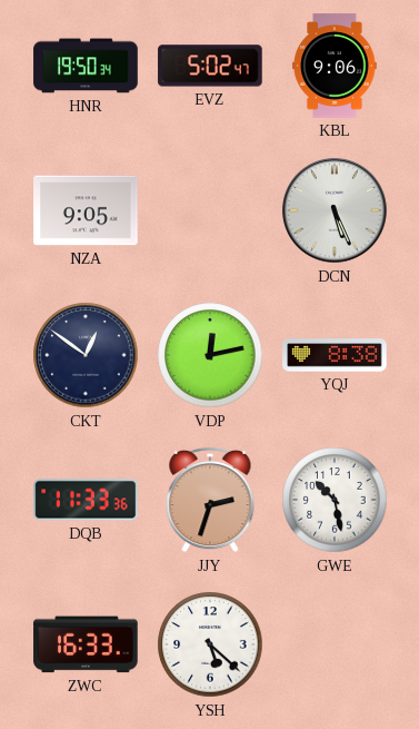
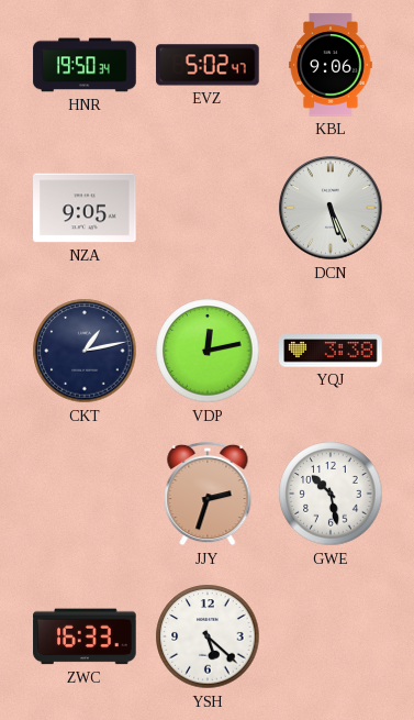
CKT: 12:51 -> 1:13
YQJ: 8:38 -> 3:38
DQB: 11:33 -> none
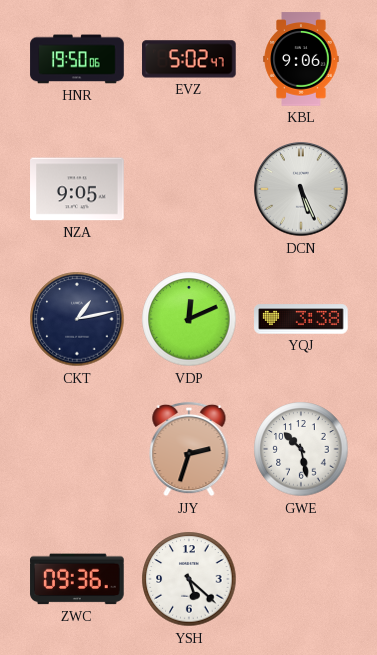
HNR: 19:50:34 -> 19:50:06
VDP: 12:13 -> 12:11
ZWC: 16:33 -> 09:36
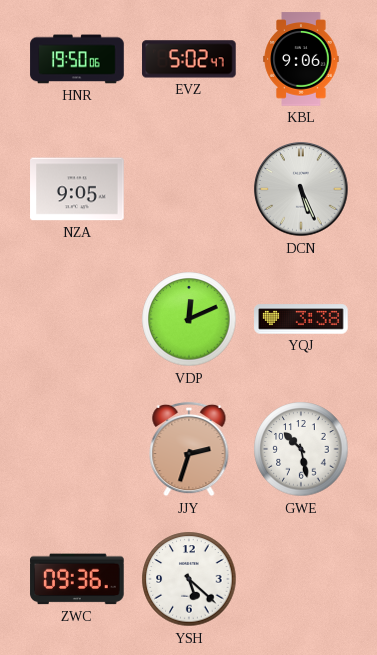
CKT: 1:13 -> none
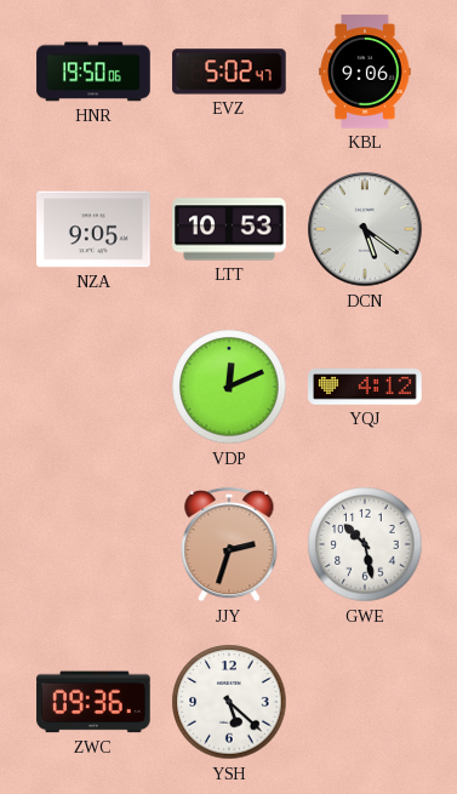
LTT: none -> 10:53
DCN: 5:26 -> 5:21
YQJ: 3:38 -> 4:12
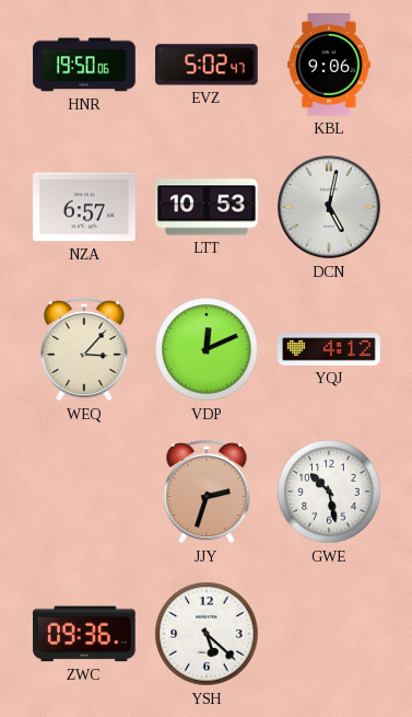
NZA: 9:05 -> 6:57
DCN: 5:21 -> 5:02
WEQ: none -> 3:07
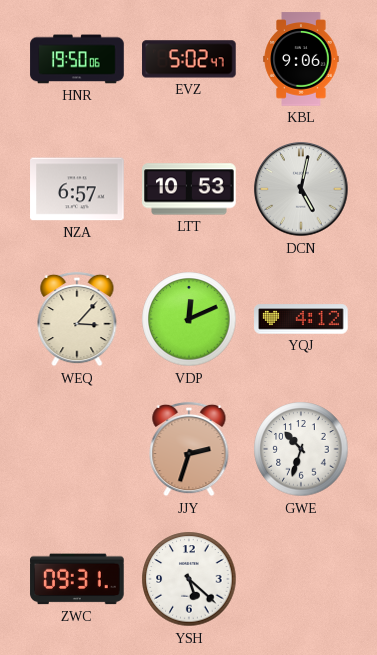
GWE: 10:28 -> 10:33
ZWC: 09:36 -> 09:31
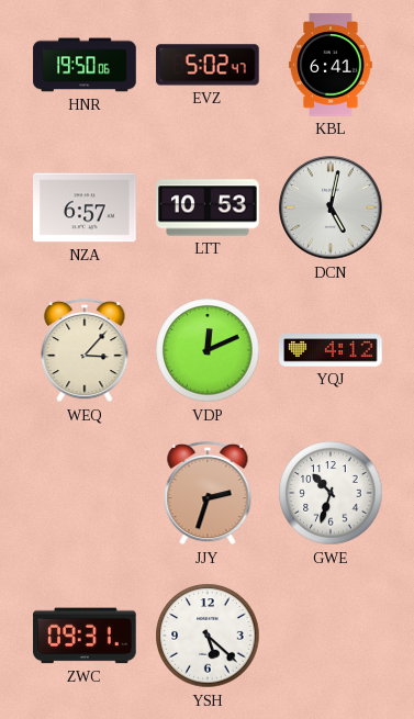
KBL: 9:06 -> 6:41
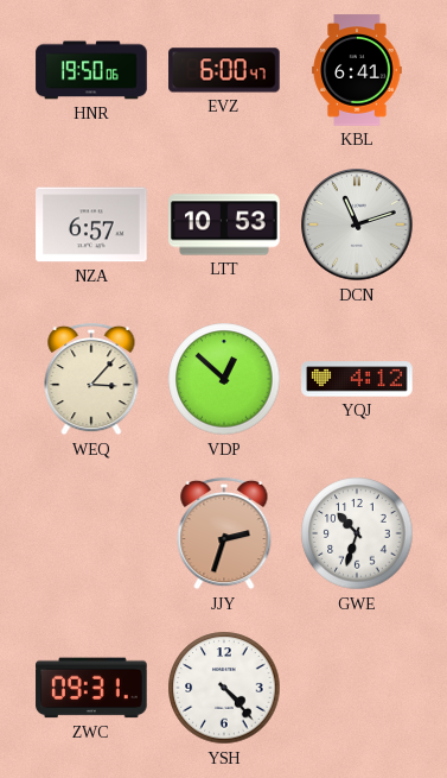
EVZ: 5:02 -> 6:00
DCN: 5:02 -> 11:12
VDP: 12:11 -> 12:52
YSH: 5:22 -> 4:23
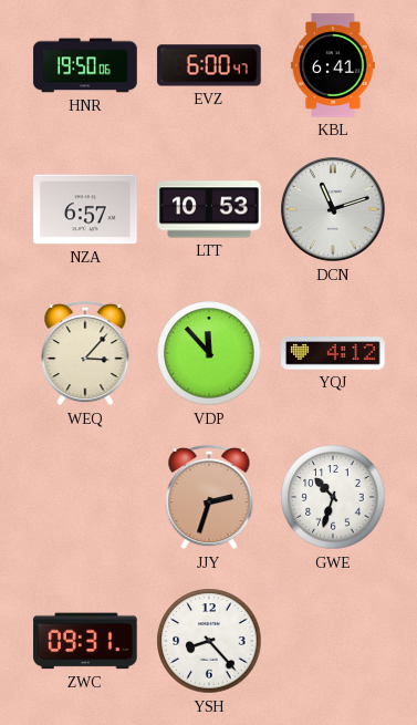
VDP: 12:52 -> 11:53
YSH: 4:23 -> 8:23
